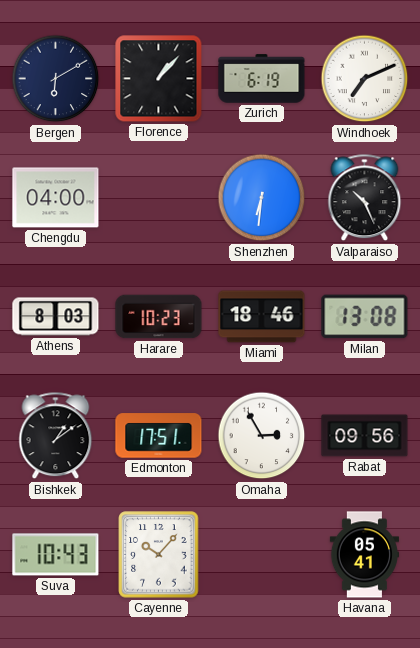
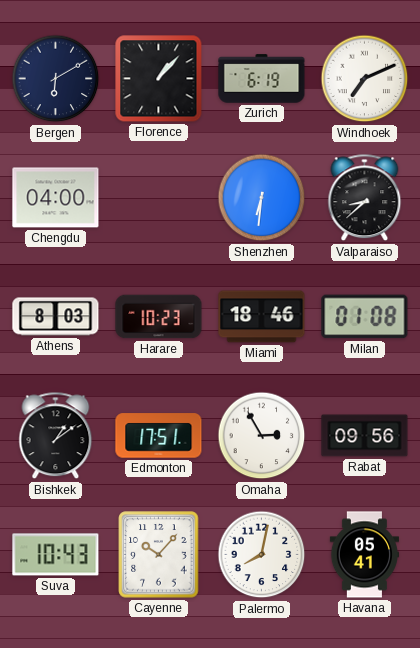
Valparaiso: 10:26 -> 8:38
Milan: 13:08 -> 01:08
Palermo: none -> 8:02
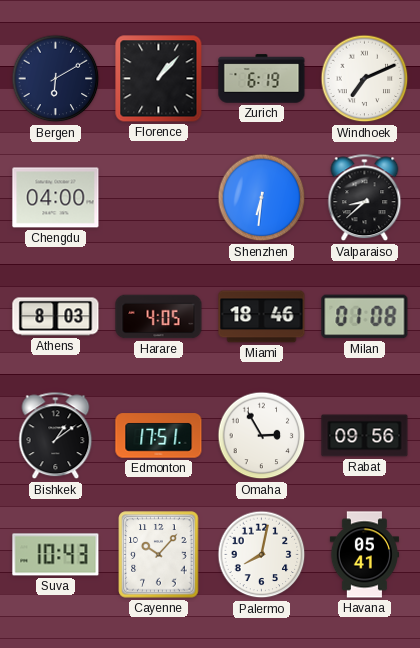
Harare: 10:23 -> 4:05
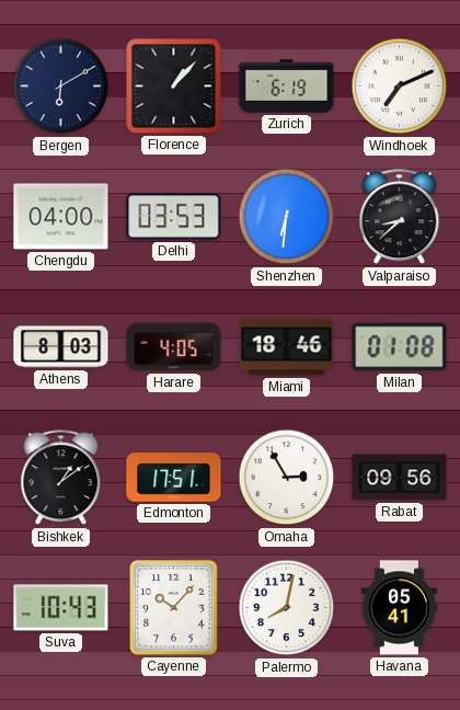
Delhi: none -> 03:53
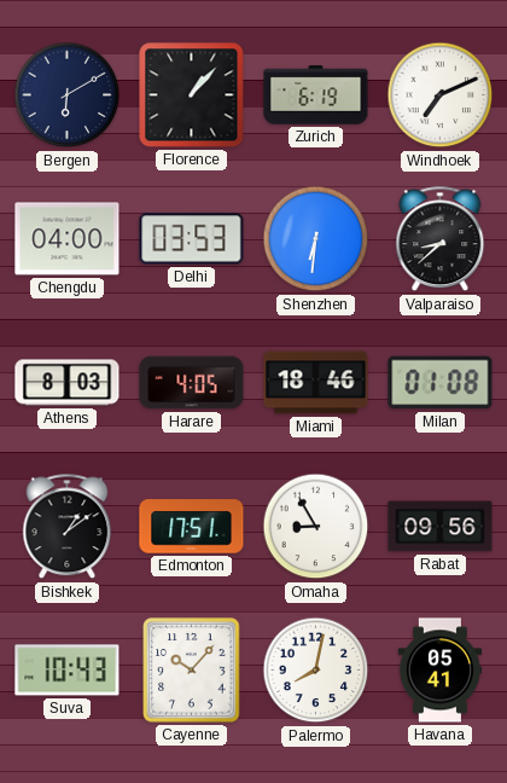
Omaha: 2:55 -> 8:55
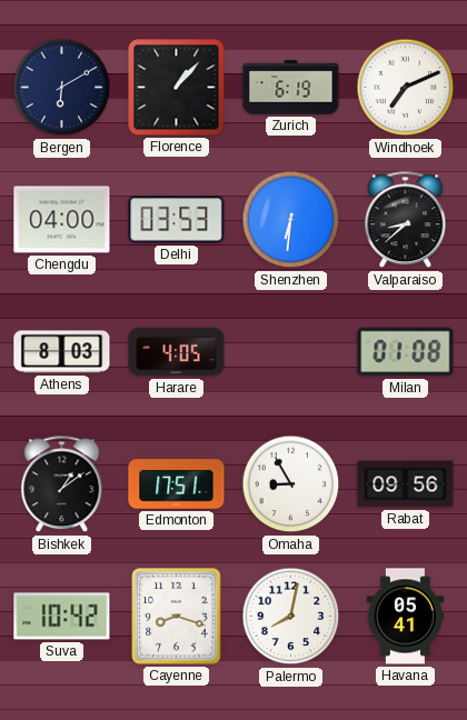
Miami: 18:46 -> none
Suva: 10:43 -> 10:42
Cayenne: 10:07 -> 8:18
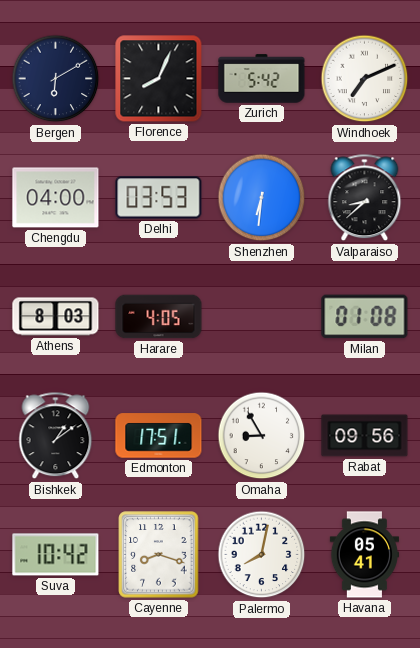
Florence: 1:07 -> 8:04
Zurich: 6:19 -> 5:42
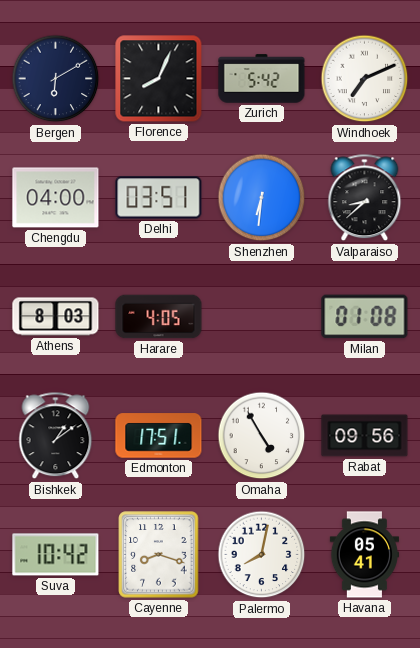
Delhi: 03:53 -> 03:51
Omaha: 8:55 -> 4:55
